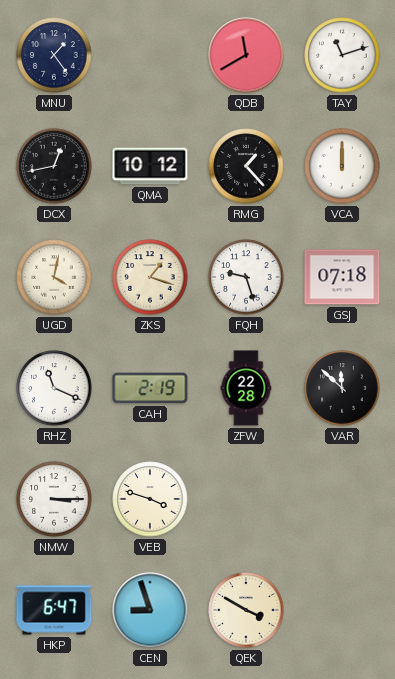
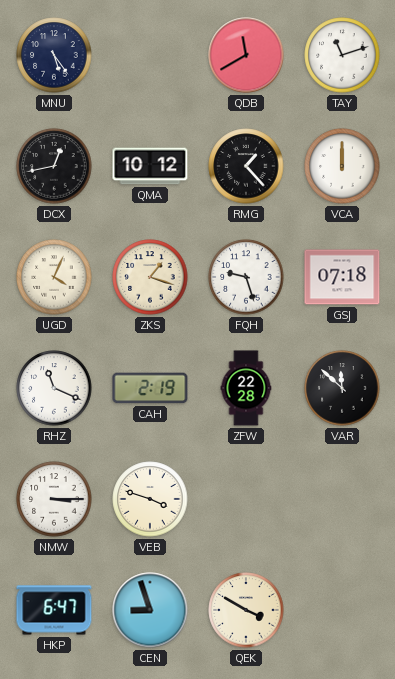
MNU: 1:24 -> 5:24
UGD: 4:02 -> 4:04
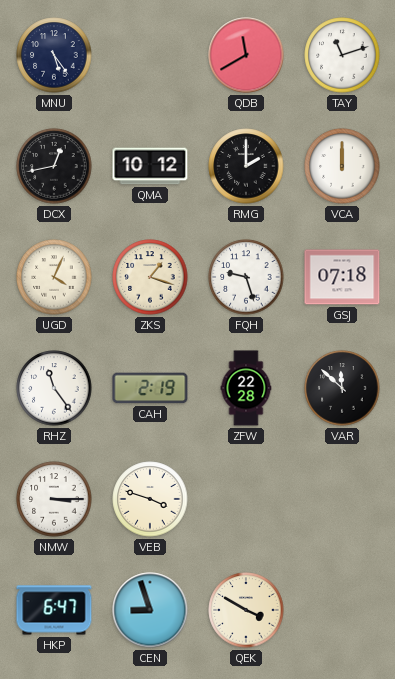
RMG: 1:23 -> 2:00
RHZ: 11:19 -> 11:24
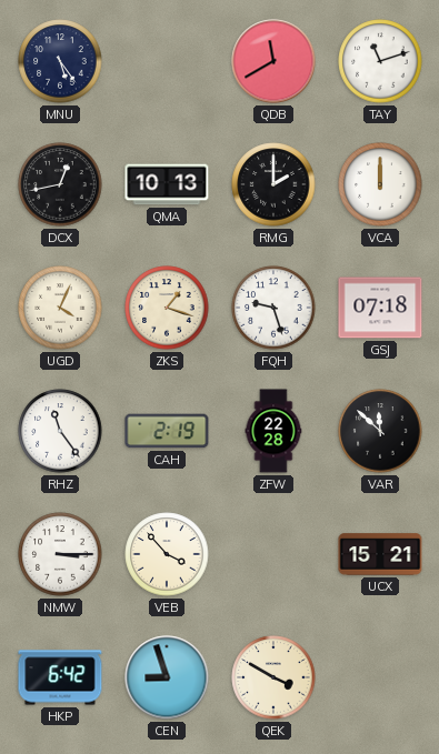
QMA: 10:12 -> 10:13
VEB: 3:48 -> 3:53
UCX: none -> 15:21
HKP: 6:47 -> 6:42
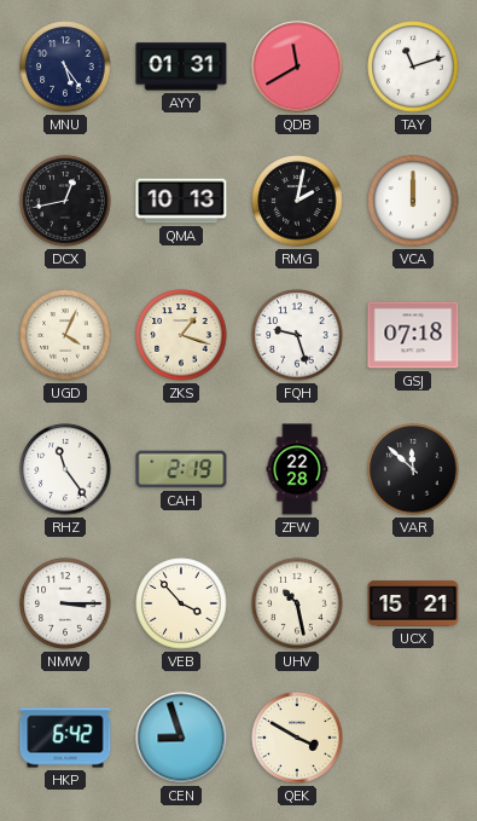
AYY: none -> 01:31
RMG: 2:00 -> 2:02
UHV: none -> 10:28
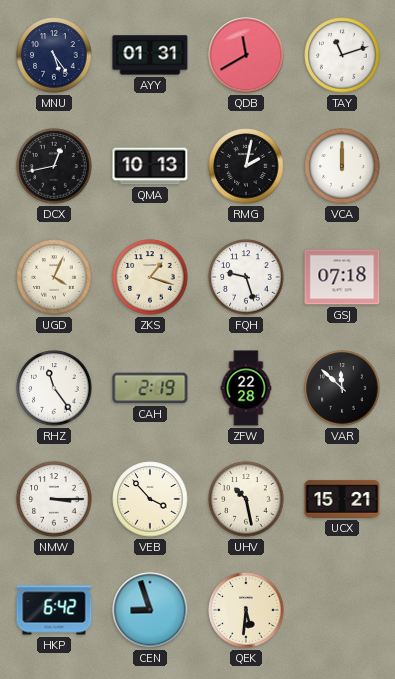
QEK: 3:50 -> 5:31
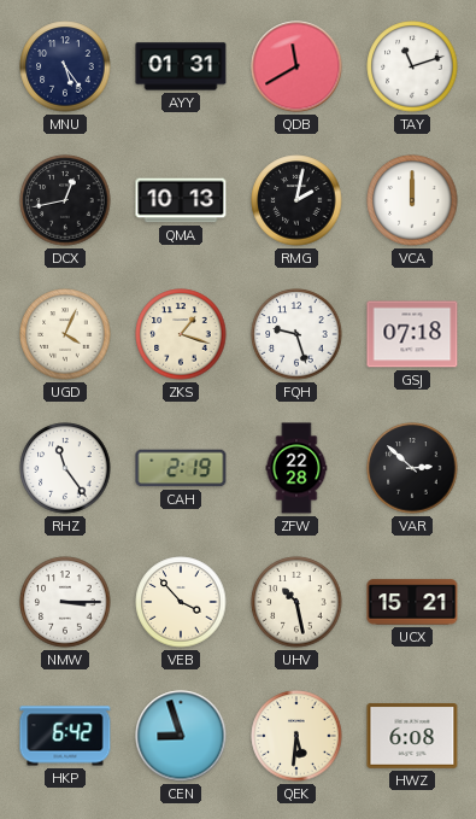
VAR: 11:52 -> 2:52
HWZ: none -> 6:08
